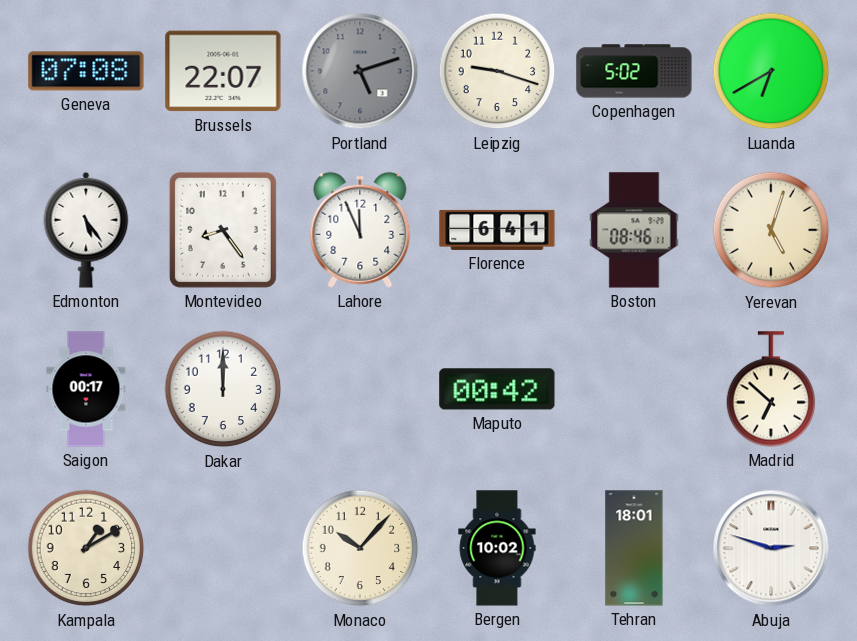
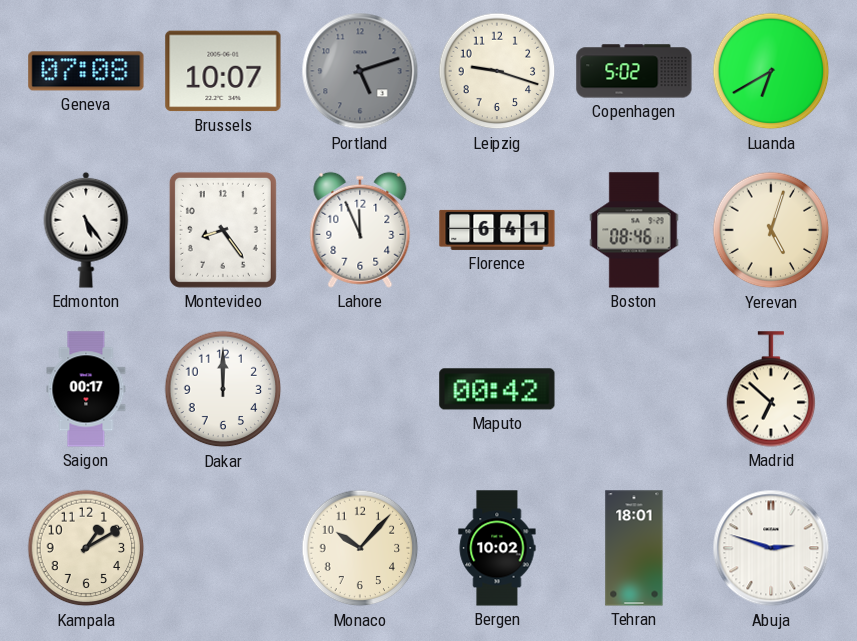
Brussels: 22:07 -> 10:07
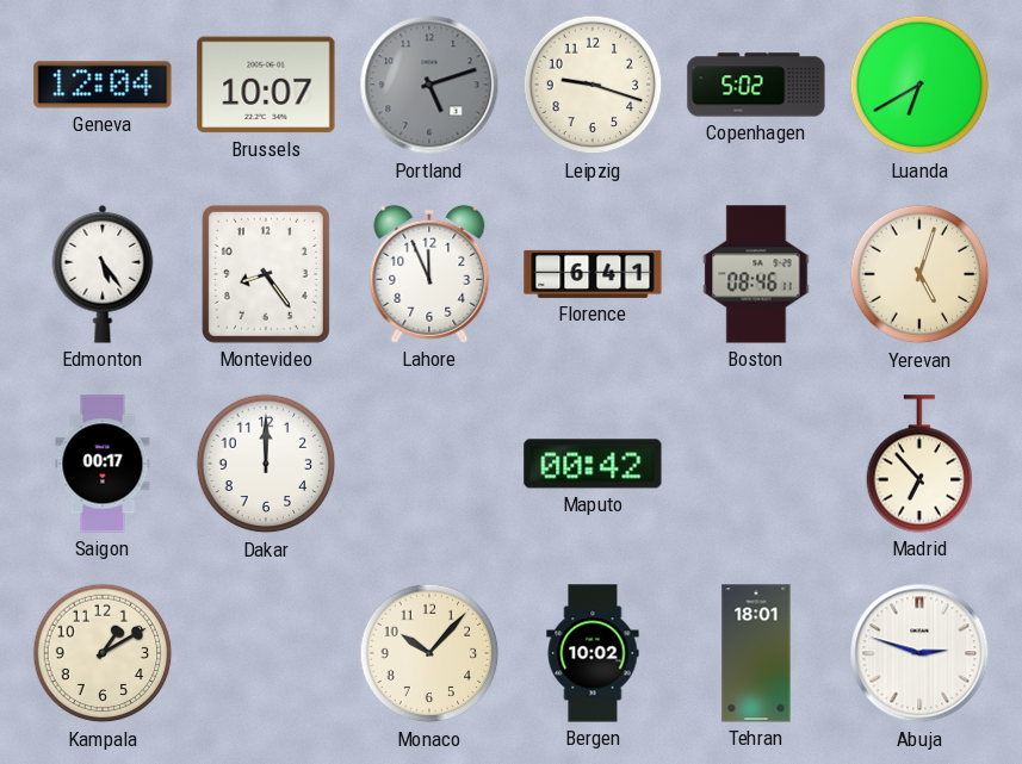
Geneva: 07:08 -> 12:04
Madrid: 6:52 -> 6:53
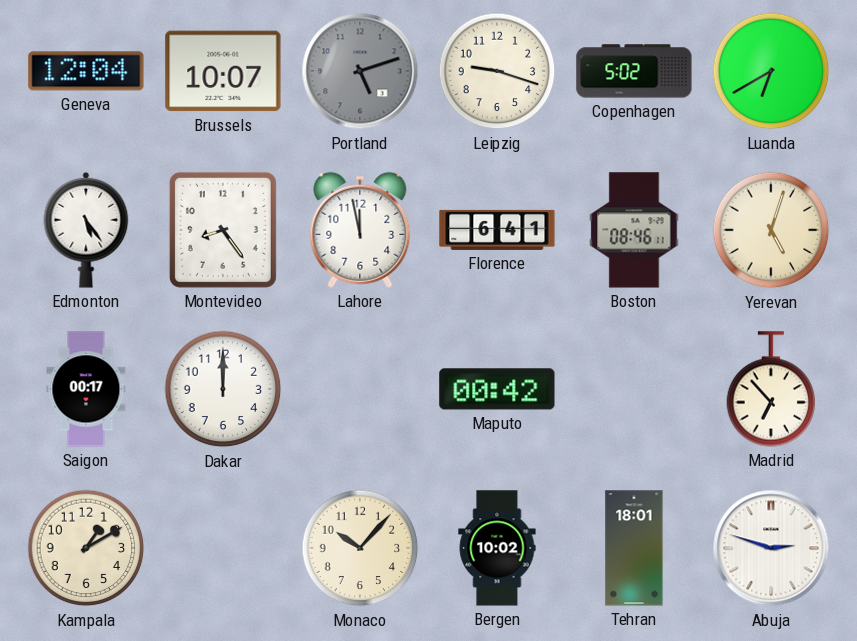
Lahore: 11:56 -> 11:58
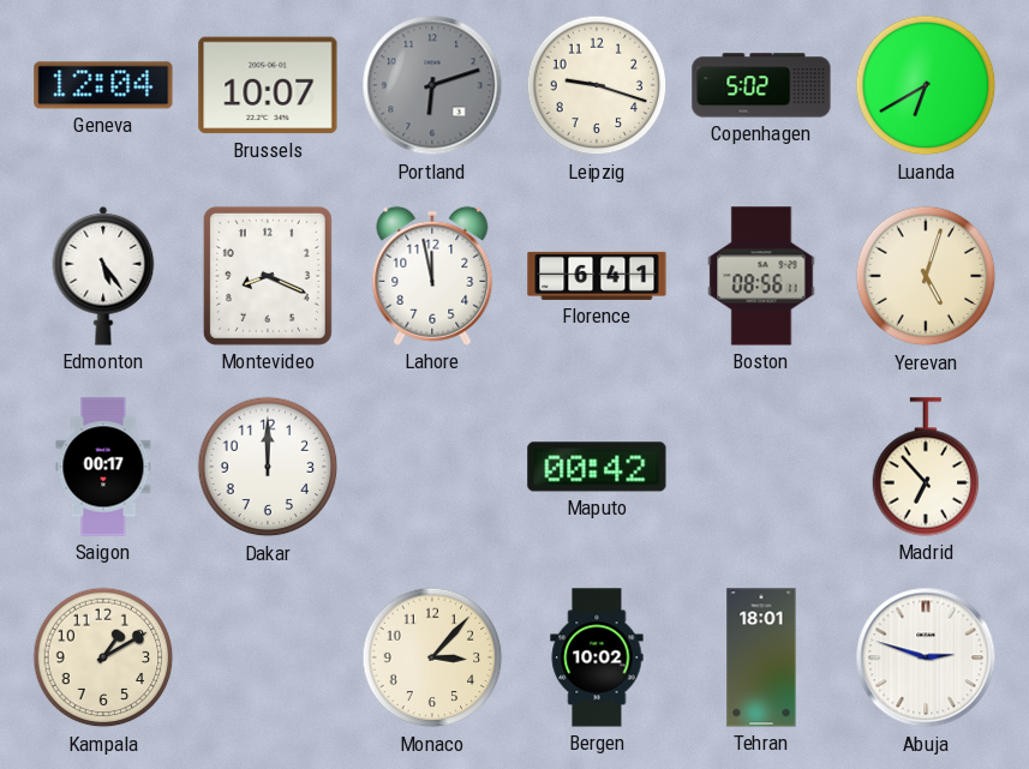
Portland: 5:12 -> 6:12
Montevideo: 8:24 -> 8:19
Boston: 08:46 -> 08:56
Monaco: 10:07 -> 3:07
